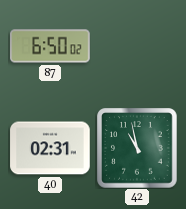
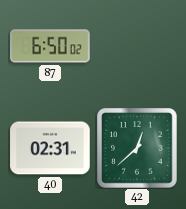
42: 10:58 -> 12:38
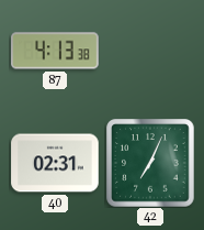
87: 6:50 -> 4:13
42: 12:38 -> 7:04
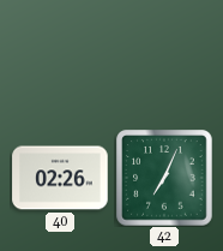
87: 4:13 -> none
40: 02:31 -> 02:26
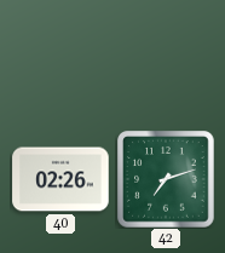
42: 7:04 -> 7:12
